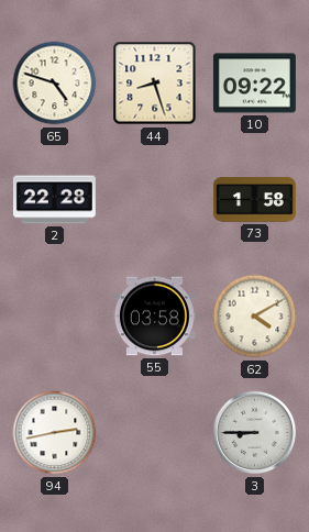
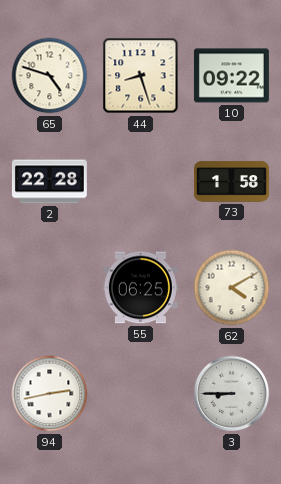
55: 03:58 -> 06:25
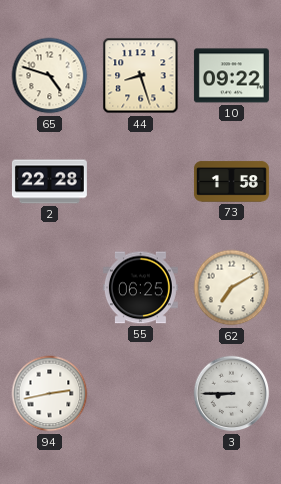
62: 4:10 -> 7:10
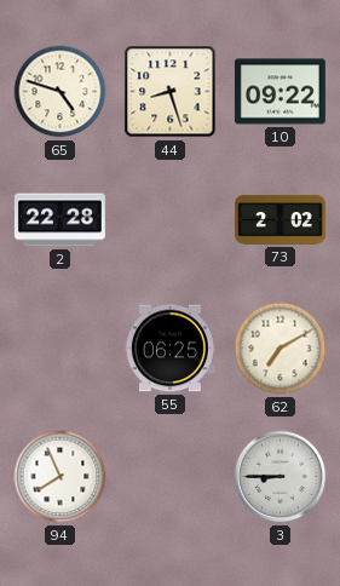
73: 1:58 -> 2:02
94: 2:43 -> 7:56
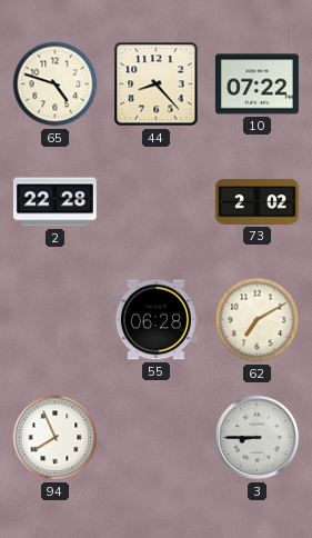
44: 8:27 -> 8:23
10: 09:22 -> 07:22
55: 06:25 -> 06:28
